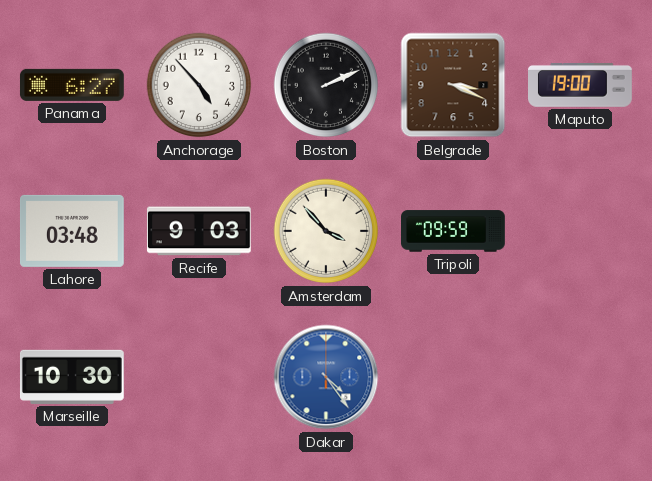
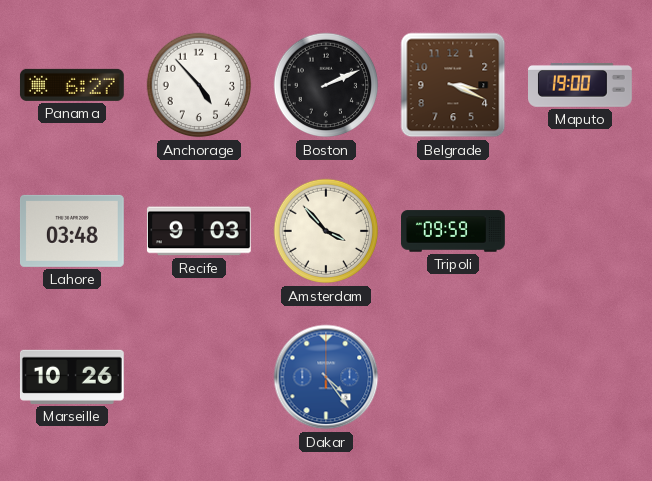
Marseille: 10:30 -> 10:26
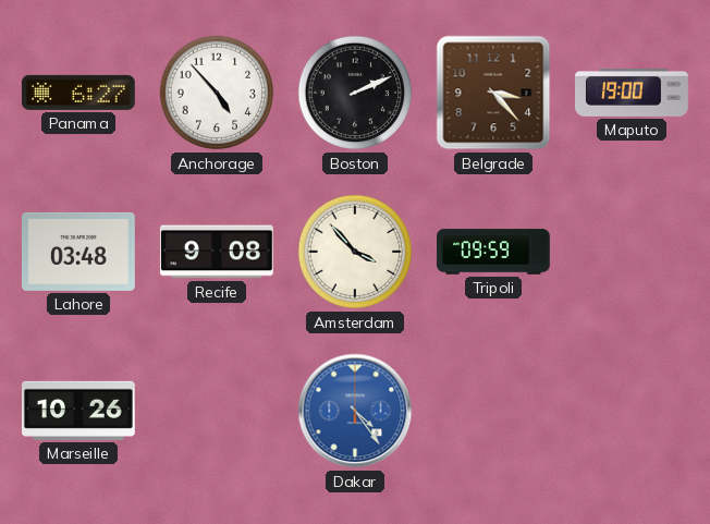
Belgrade: 3:19 -> 3:23
Recife: 9:03 -> 9:08
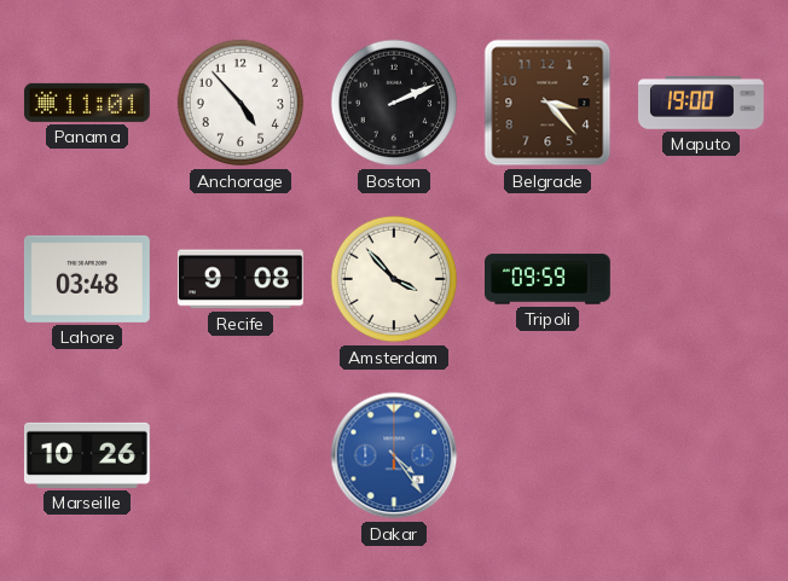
Panama: 6:27 -> 11:01
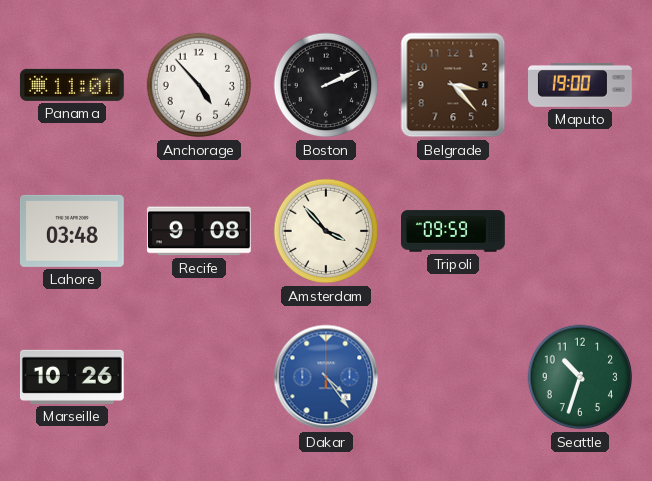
Seattle: none -> 10:33
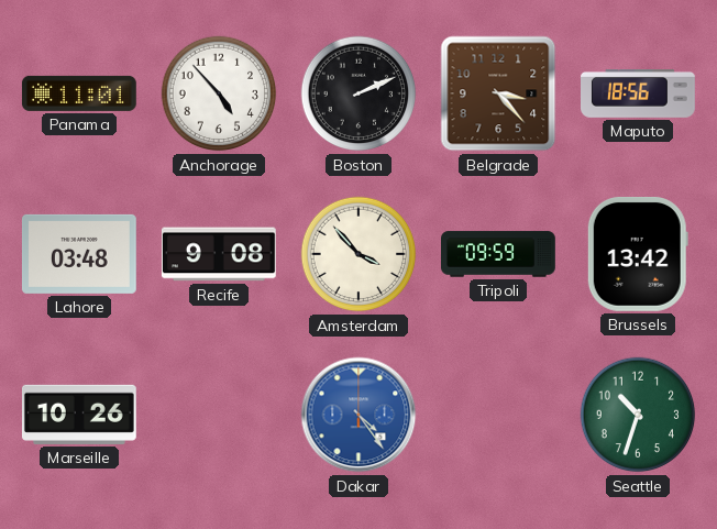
Maputo: 19:00 -> 18:56
Brussels: none -> 13:42
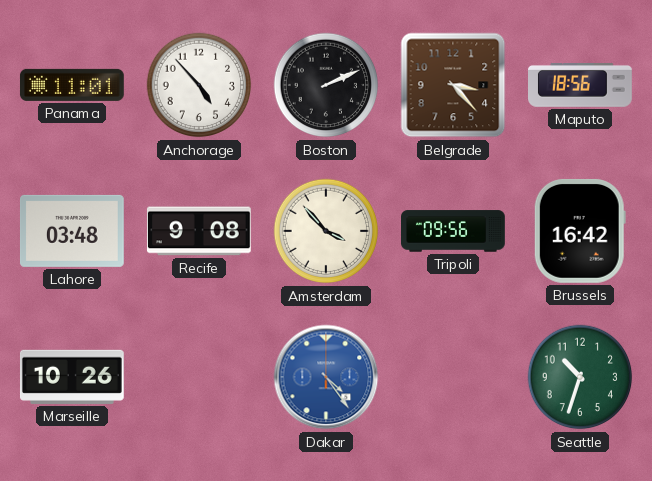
Tripoli: 09:59 -> 09:56
Brussels: 13:42 -> 16:42
